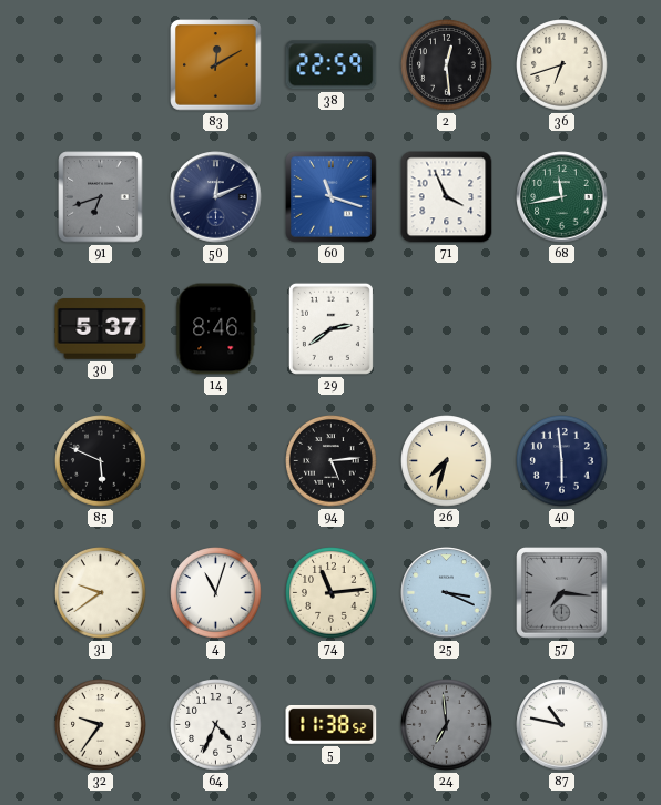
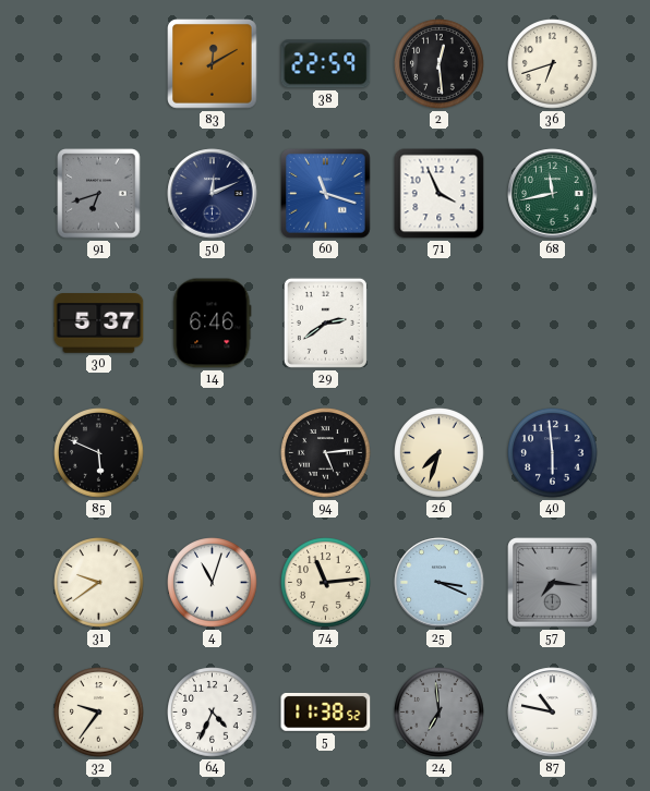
14: 8:46 -> 6:46
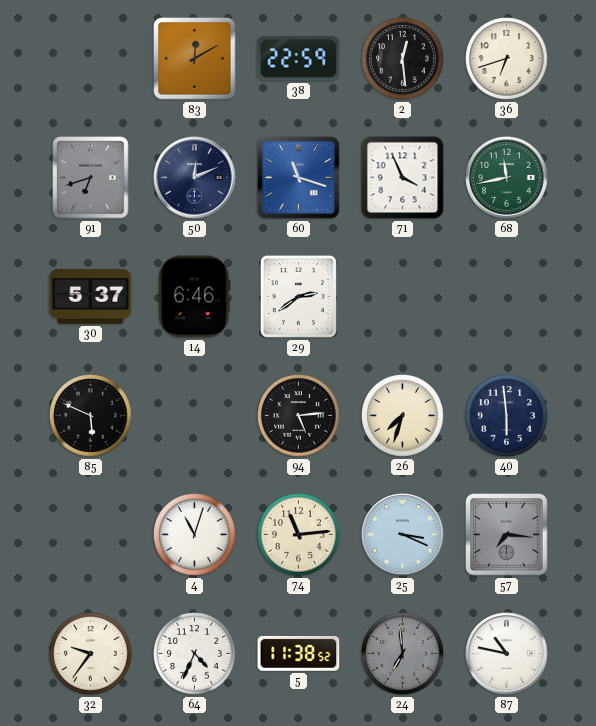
31: 9:39 -> none
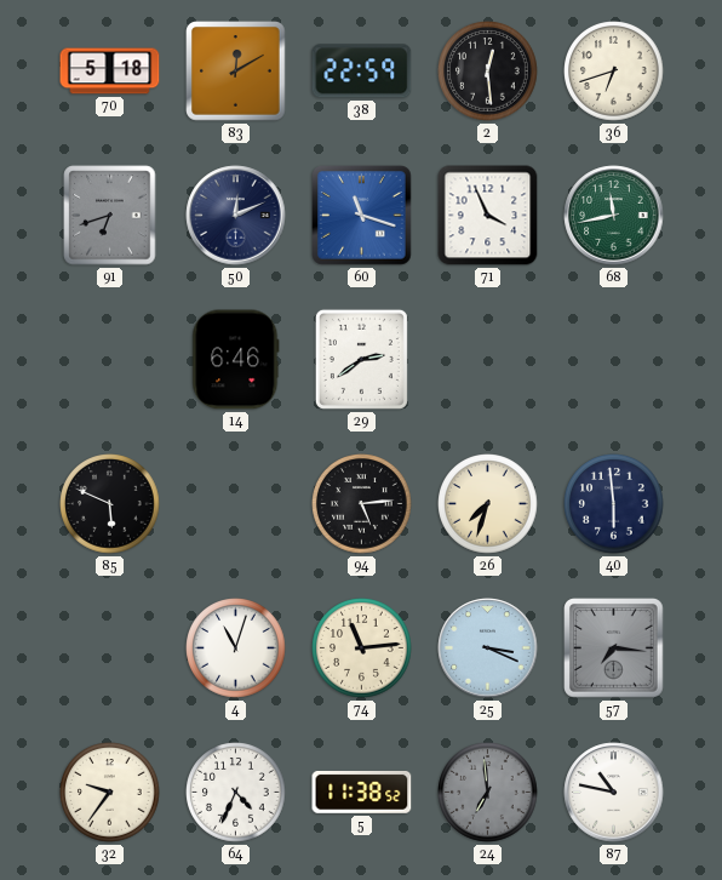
70: none -> 5:18
30: 5:37 -> none
